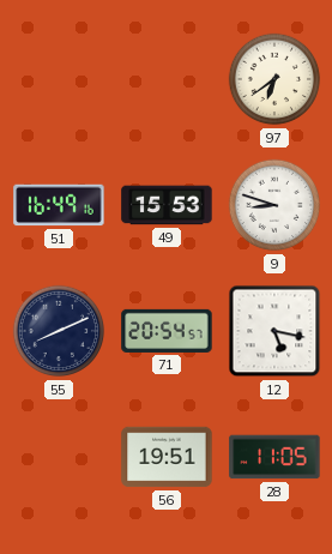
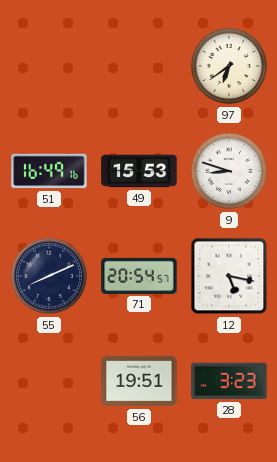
28: 11:05 -> 3:23
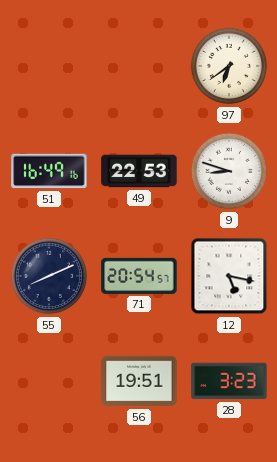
49: 15:53 -> 22:53
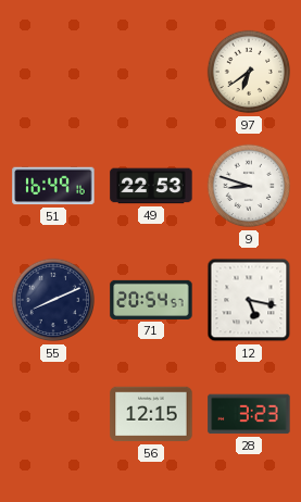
56: 19:51 -> 12:15
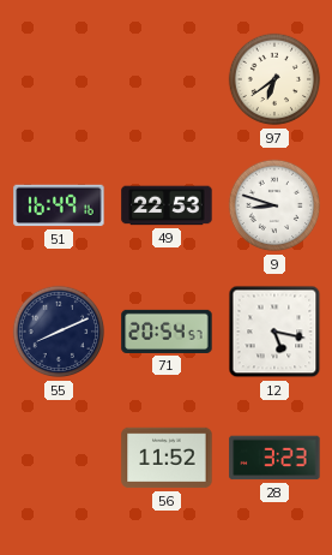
56: 12:15 -> 11:52
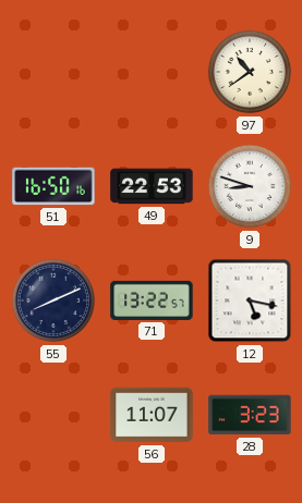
97: 6:39 -> 10:39
51: 16:49 -> 16:50
71: 20:54 -> 13:22
56: 11:52 -> 11:07
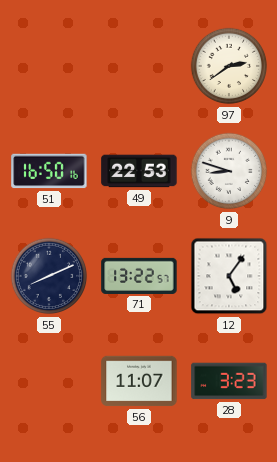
97: 10:39 -> 2:39
12: 5:17 -> 5:06
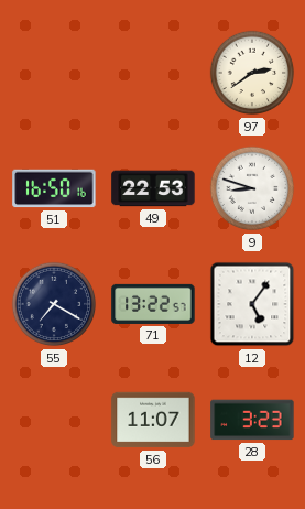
55: 8:11 -> 7:20
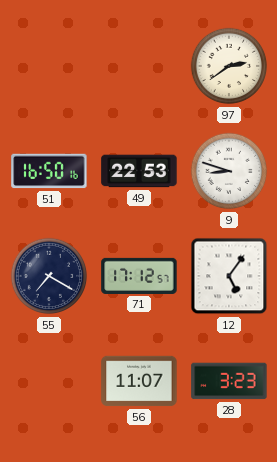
71: 13:22 -> 17:12
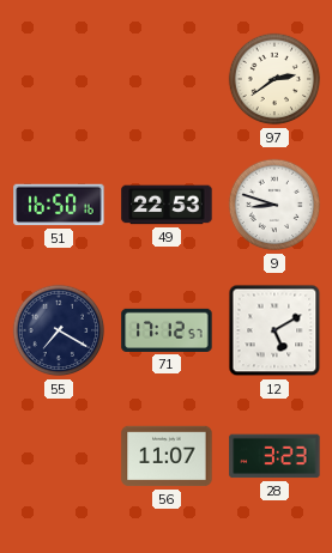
12: 5:06 -> 5:10
